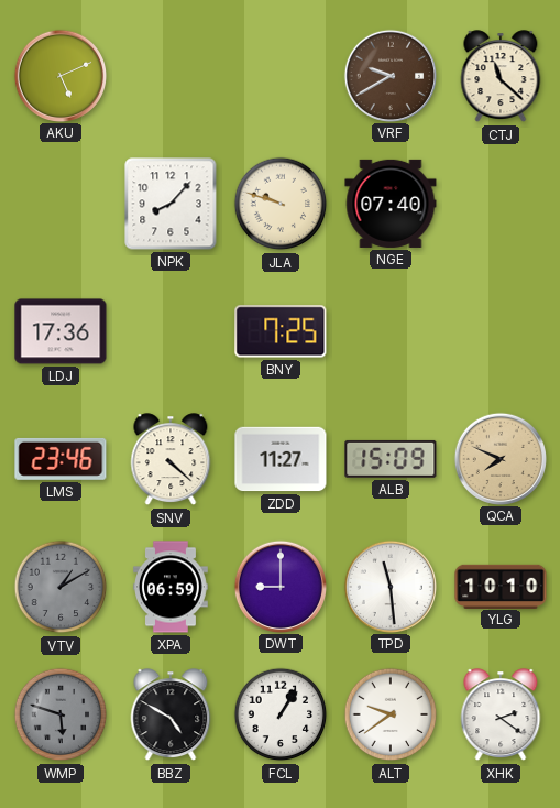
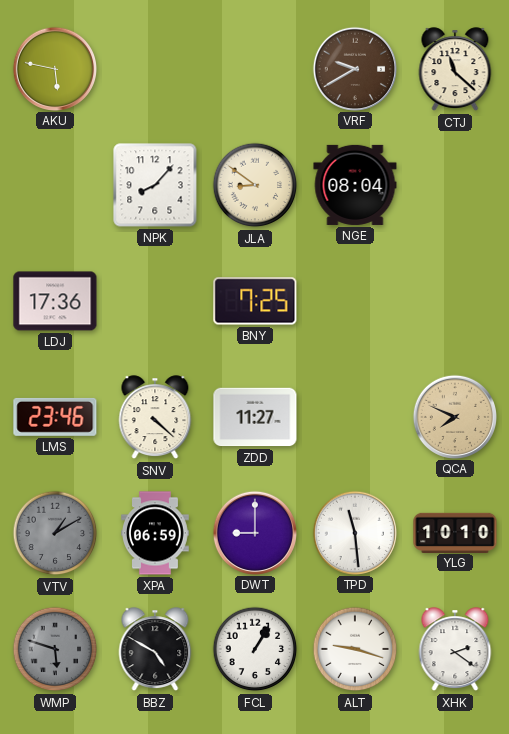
AKU: 5:11 -> 5:47
JLA: 9:48 -> 8:51
NGE: 07:40 -> 08:04
ALB: 15:09 -> none
ALT: 9:39 -> 9:18
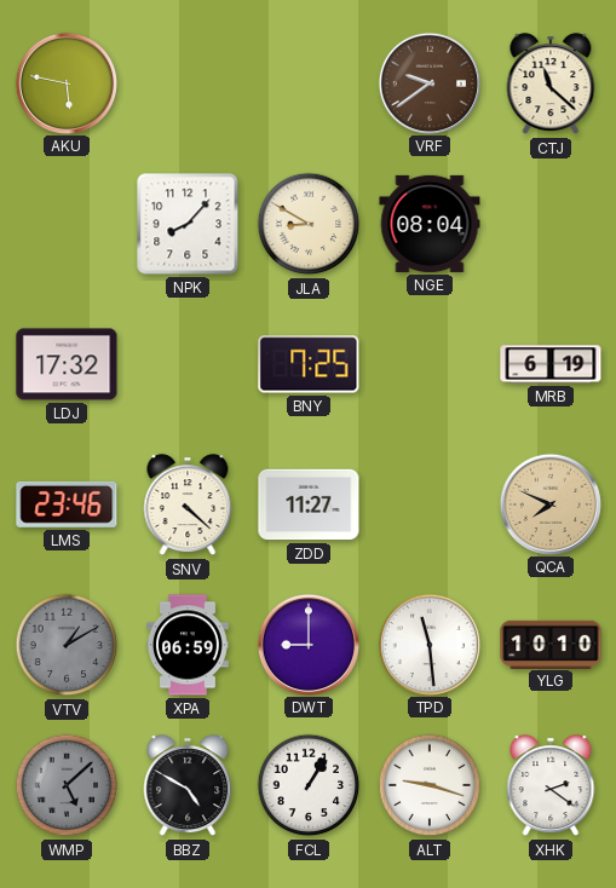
VRF: 9:40 -> 9:39
JLA: 8:51 -> 8:50
LDJ: 17:36 -> 17:32
MRB: none -> 6:19
WMP: 5:48 -> 5:08
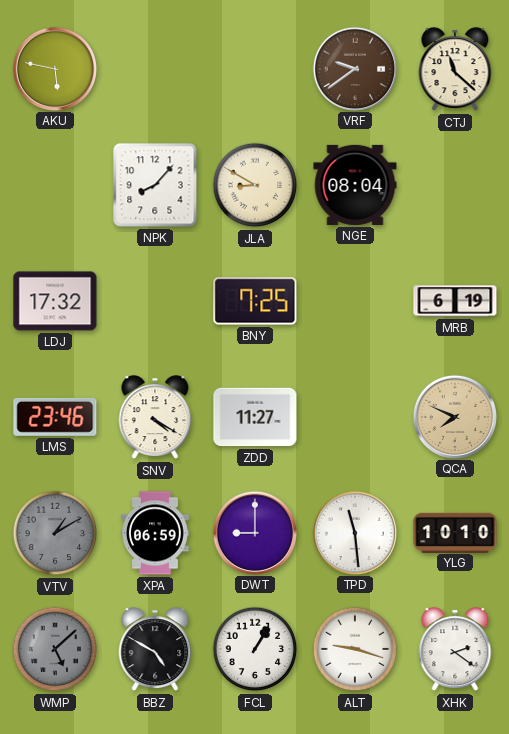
SNV: 4:22 -> 4:20
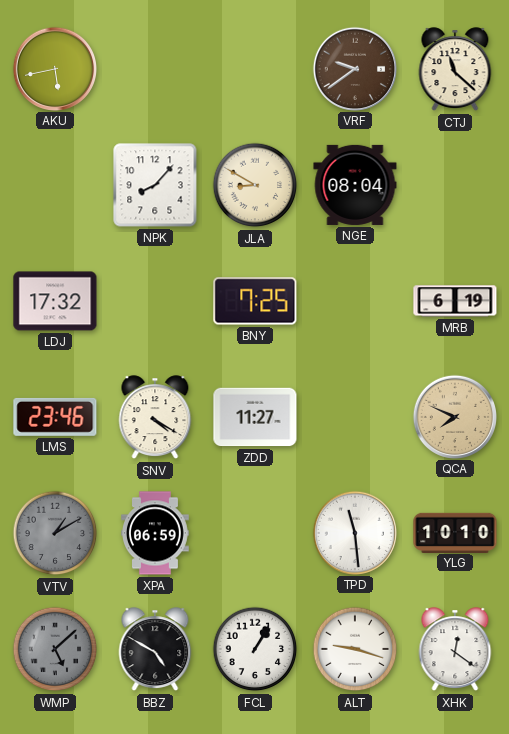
AKU: 5:47 -> 5:43
DWT: 9:00 -> none
XHK: 2:21 -> 12:21
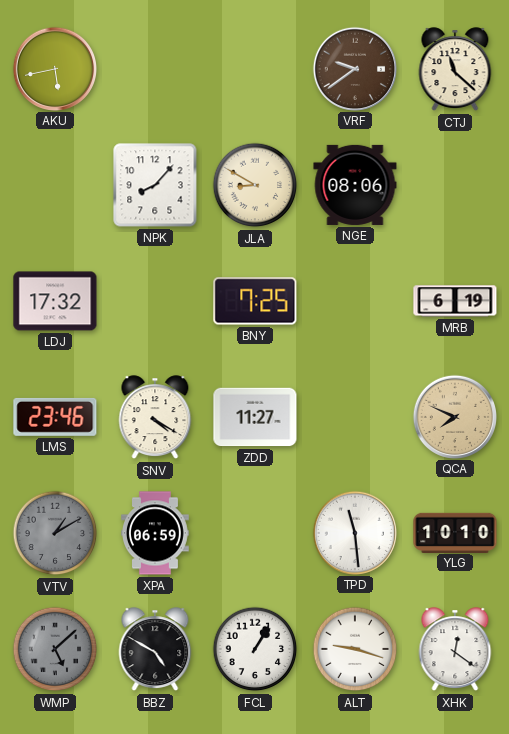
NGE: 08:04 -> 08:06
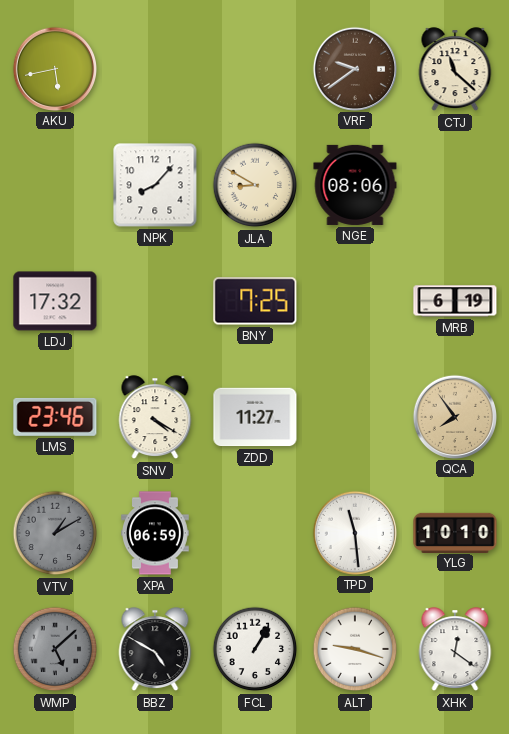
QCA: 7:49 -> 7:54
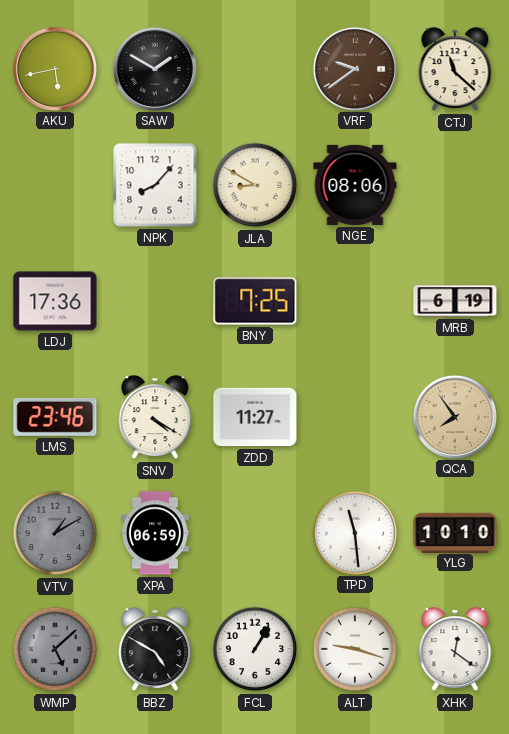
SAW: none -> 1:50
LDJ: 17:32 -> 17:36
